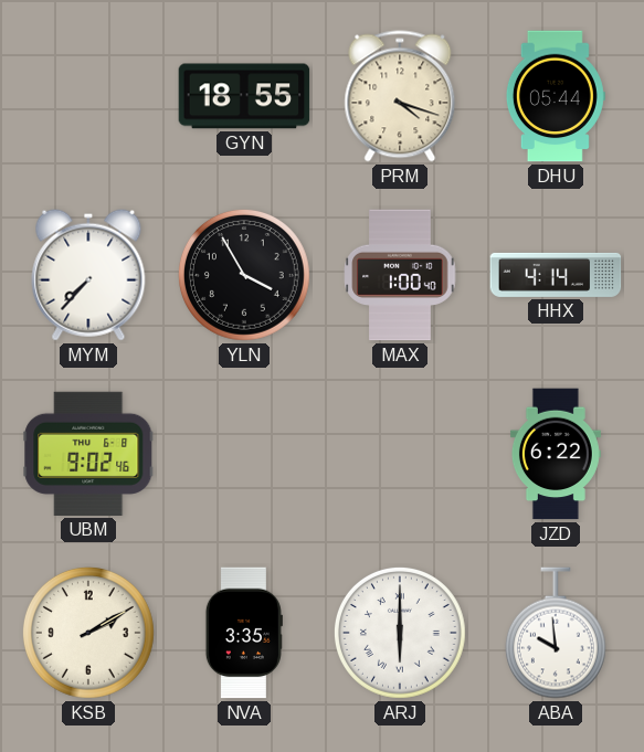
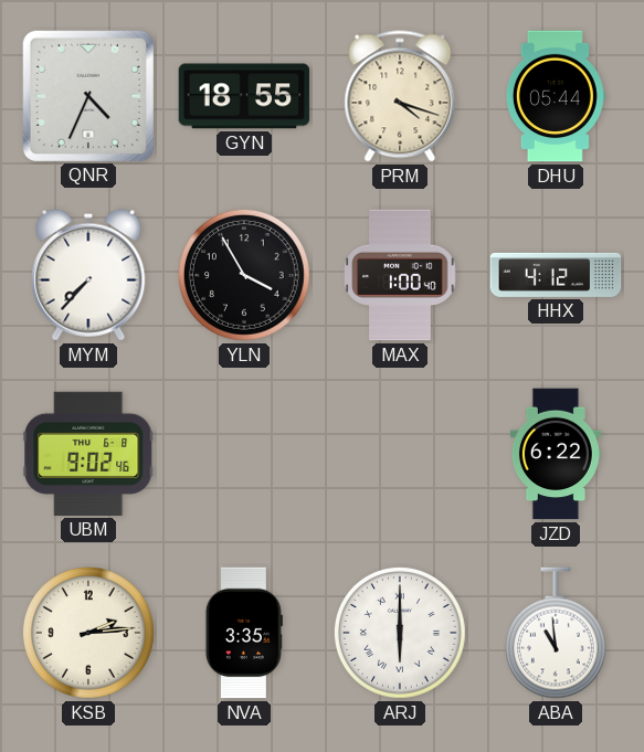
QNR: none -> 4:34
HHX: 4:14 -> 4:12
KSB: 2:10 -> 2:14
ABA: 9:59 -> 10:59
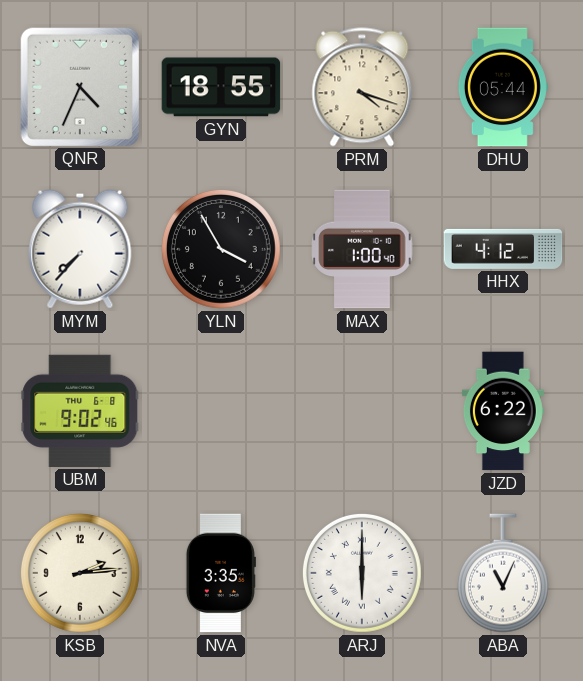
ABA: 10:59 -> 11:04
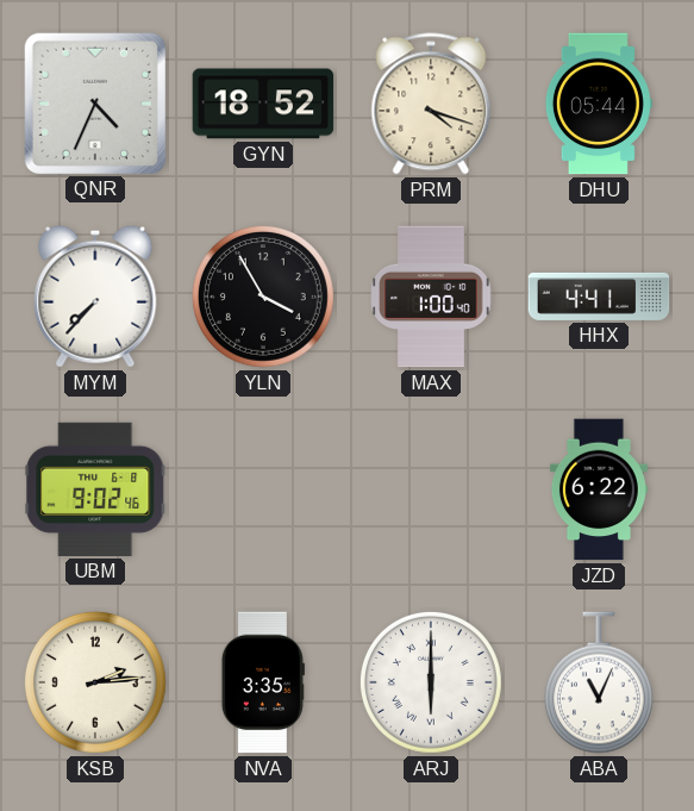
GYN: 18:55 -> 18:52
HHX: 4:12 -> 4:41
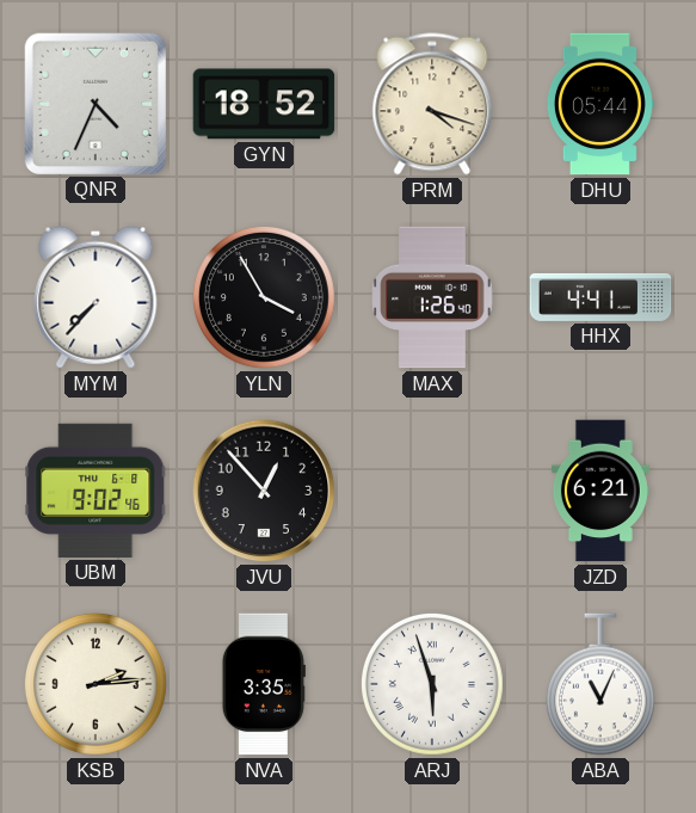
MAX: 1:00 -> 1:26
JVU: none -> 12:53
JZD: 6:22 -> 6:21
ARJ: 6:00 -> 5:57
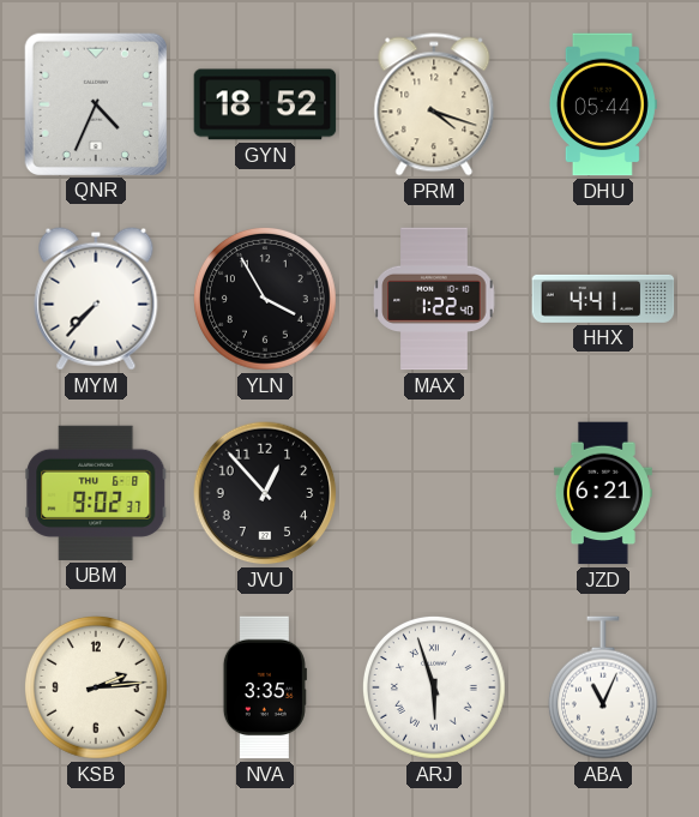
MAX: 1:26 -> 1:22
UBM: 9:02:46 -> 9:02:37
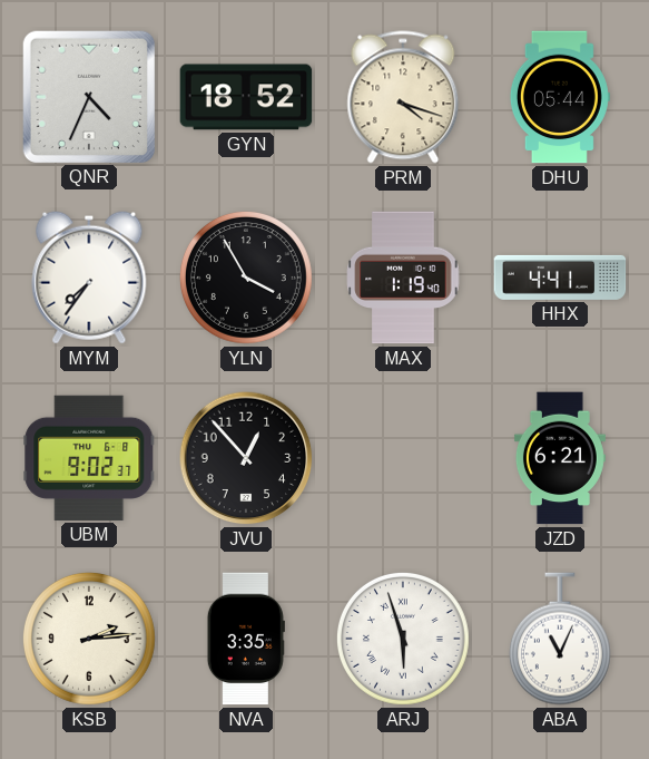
MYM: 7:37 -> 7:36
MAX: 1:22 -> 1:19
